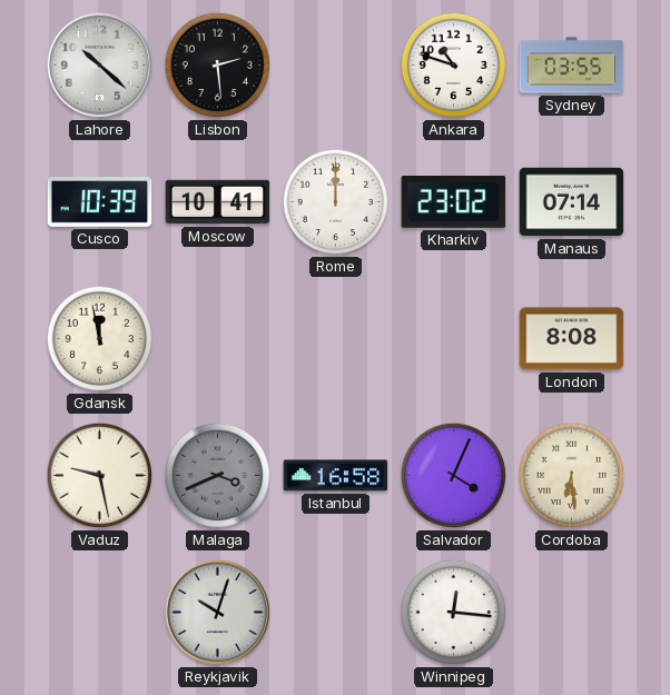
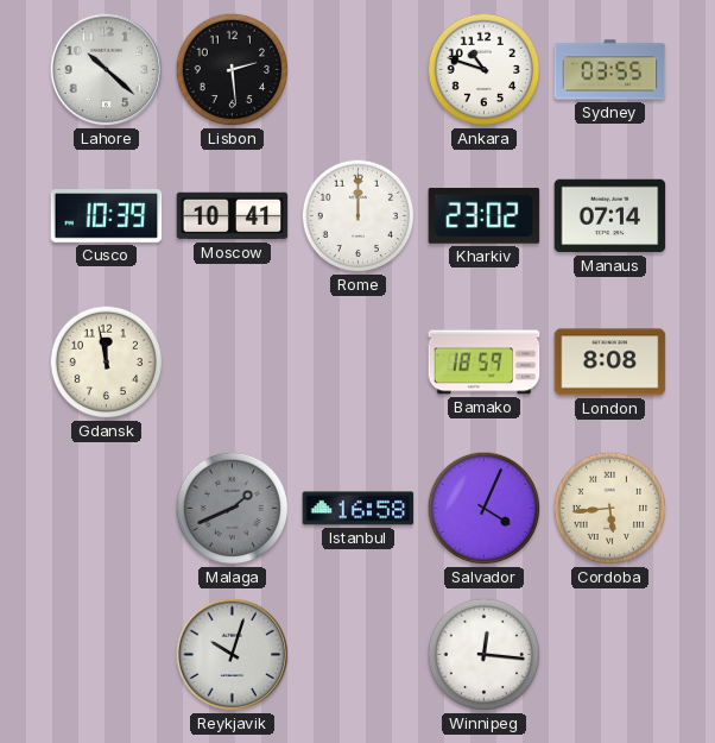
Bamako: none -> 18:59
Vaduz: 9:28 -> none
Malaga: 3:41 -> 1:41
Cordoba: 6:29 -> 5:44
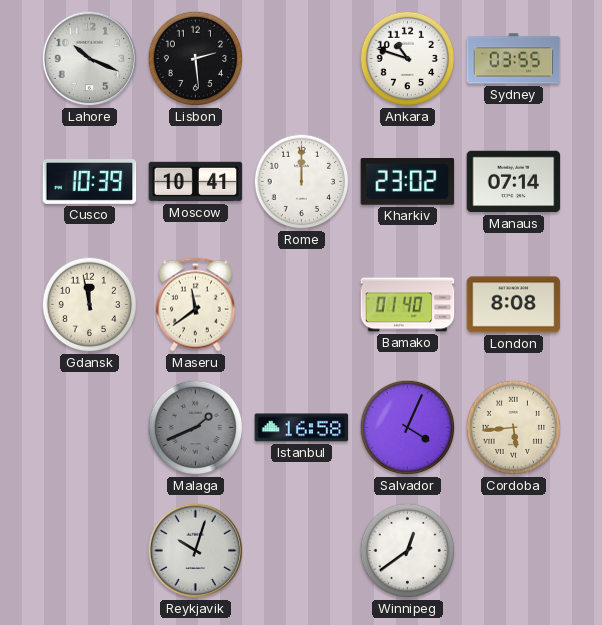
Lahore: 10:22 -> 10:19
Maseru: none -> 11:39
Bamako: 18:59 -> 01:40
Winnipeg: 12:16 -> 12:39
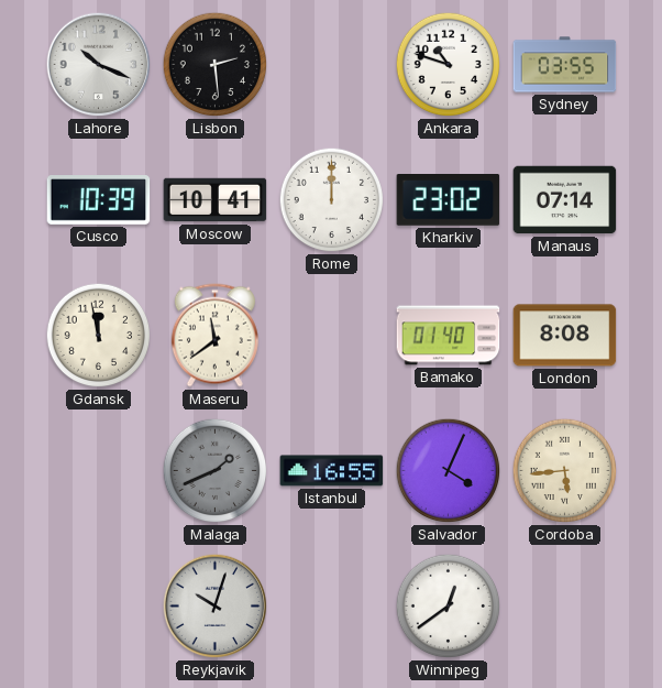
Istanbul: 16:58 -> 16:55
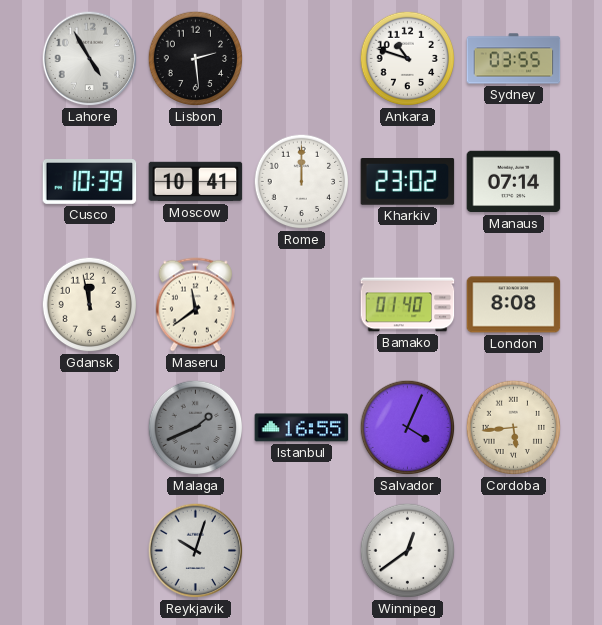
Lahore: 10:19 -> 4:55
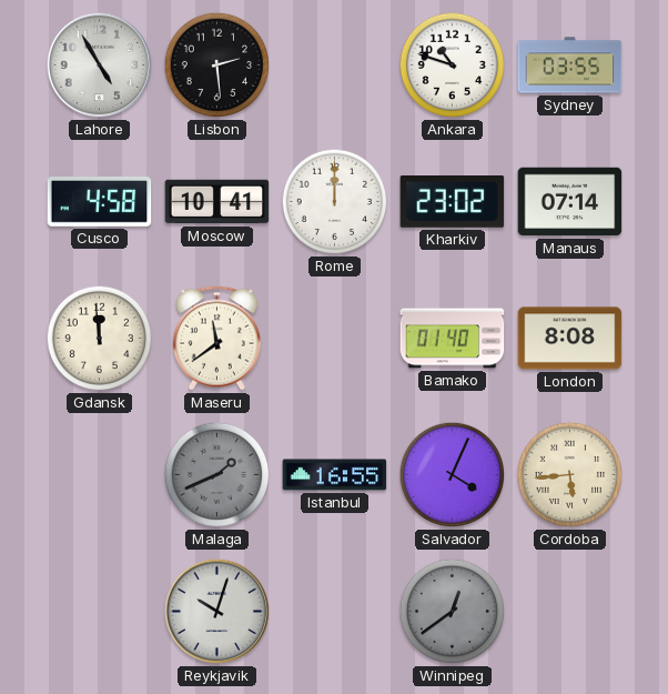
Cusco: 10:39 -> 4:58
Gdansk: 11:58 -> 11:59
Winnipeg dial: white -> grey
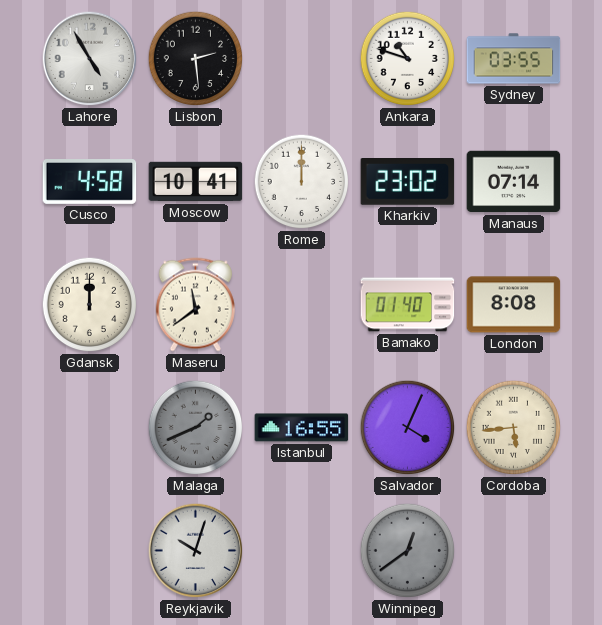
Gdansk: 11:59 -> 12:00
